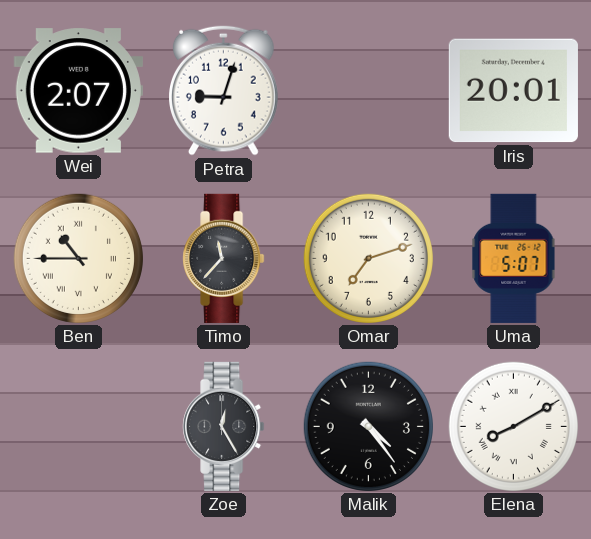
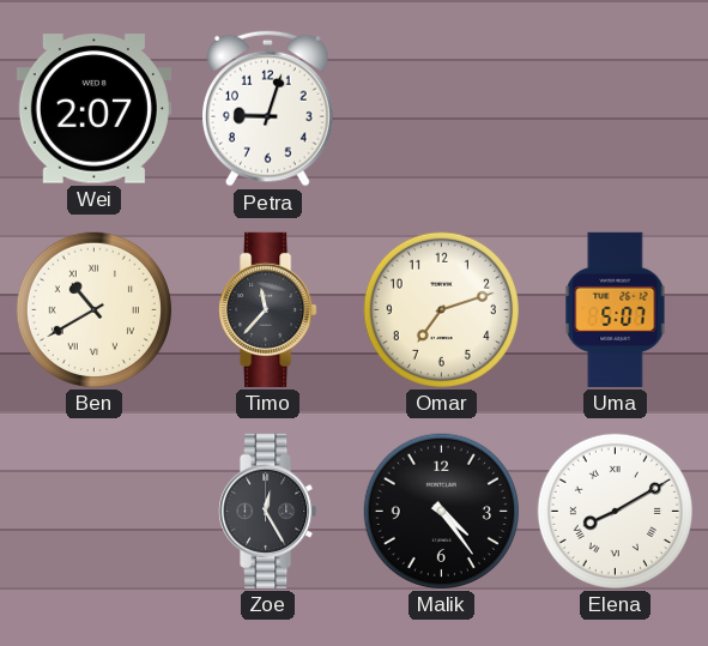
Iris: 20:01 -> none
Ben: 10:45 -> 10:40
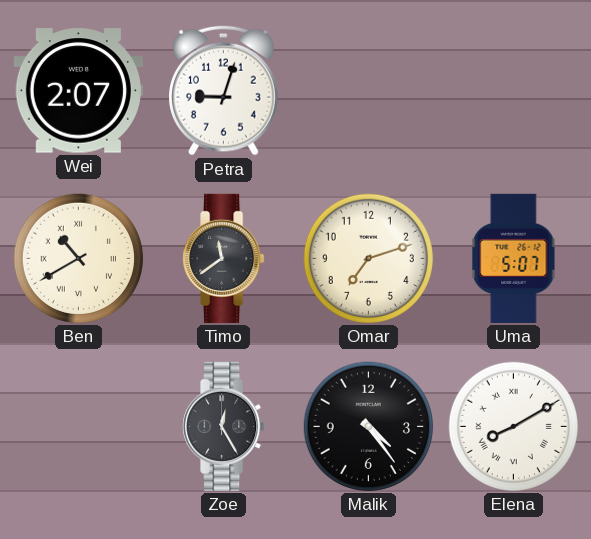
Timo: 11:37 -> 11:39
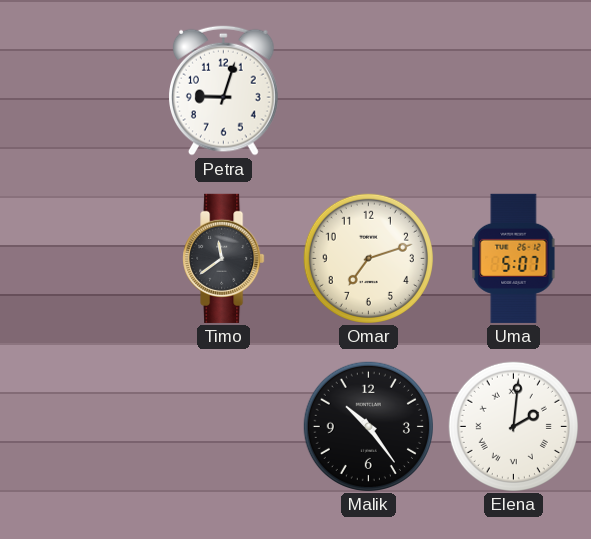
Wei: 2:07 -> none
Ben: 10:40 -> none
Zoe: 12:25 -> none
Malik: 4:24 -> 10:24
Elena: 8:10 -> 2:01
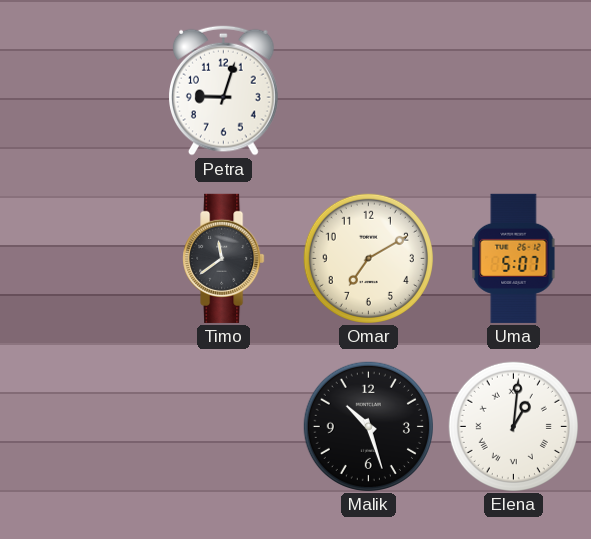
Omar: 7:12 -> 7:10
Malik: 10:24 -> 10:27
Elena: 2:01 -> 1:01
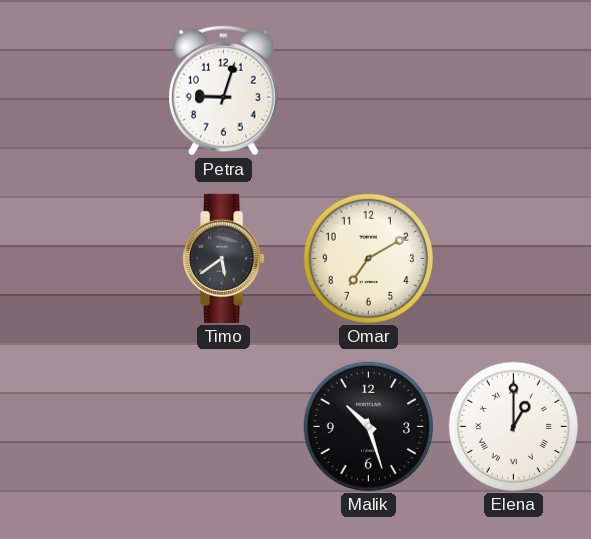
Timo: 11:39 -> 5:39
Uma: 5:07 -> none
Elena: 1:01 -> 1:00
